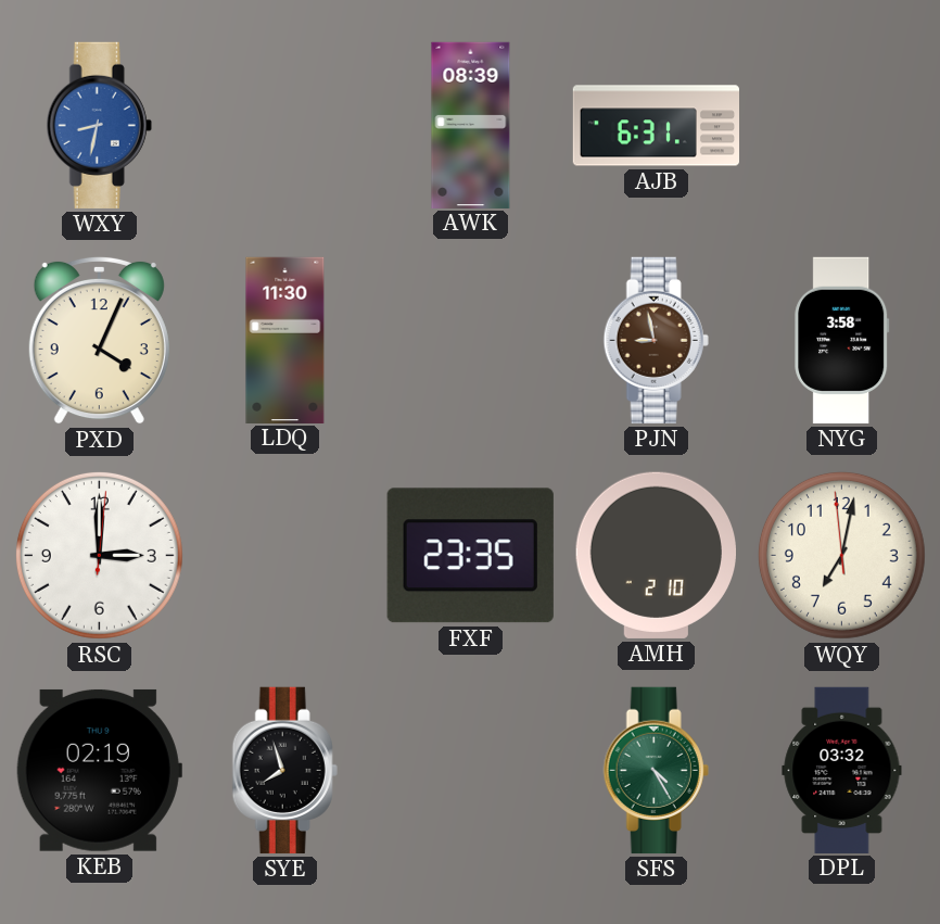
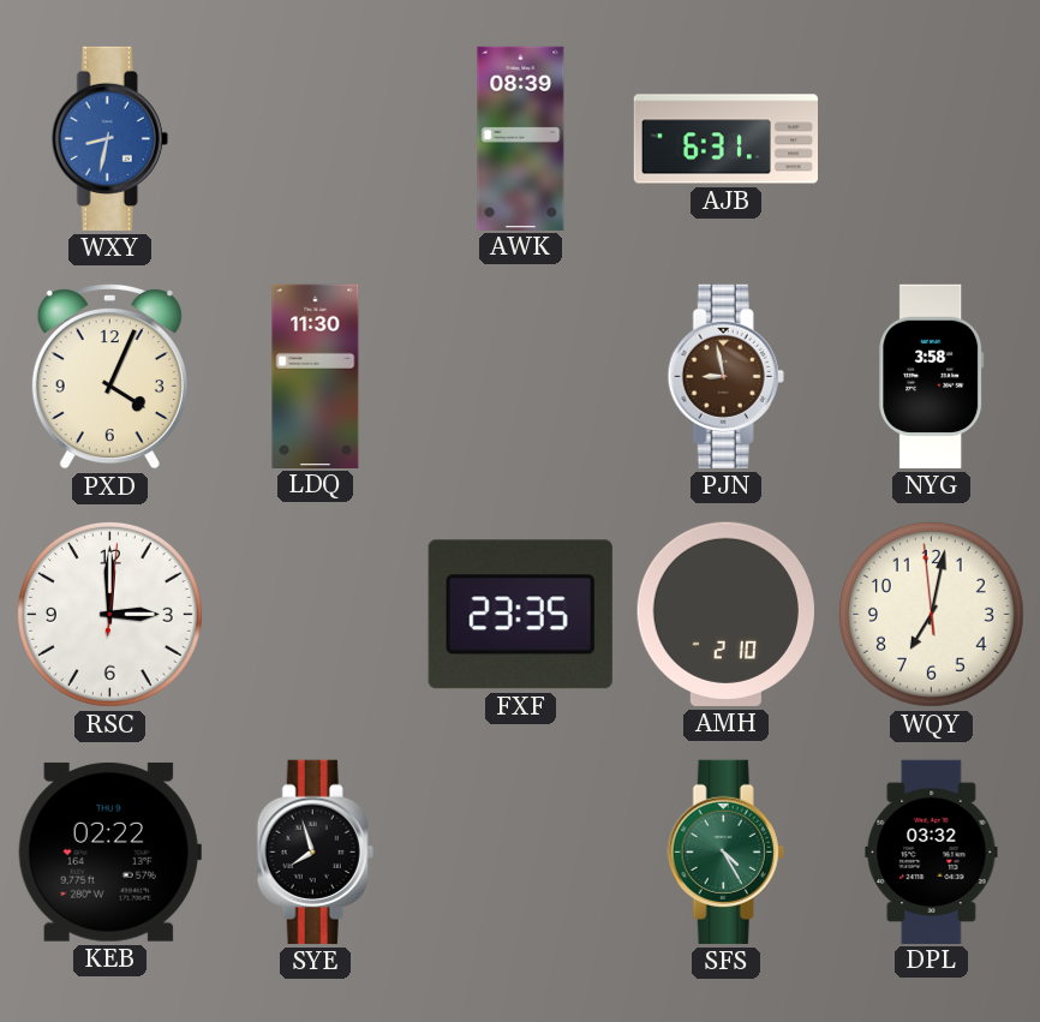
KEB: 02:19 -> 02:22
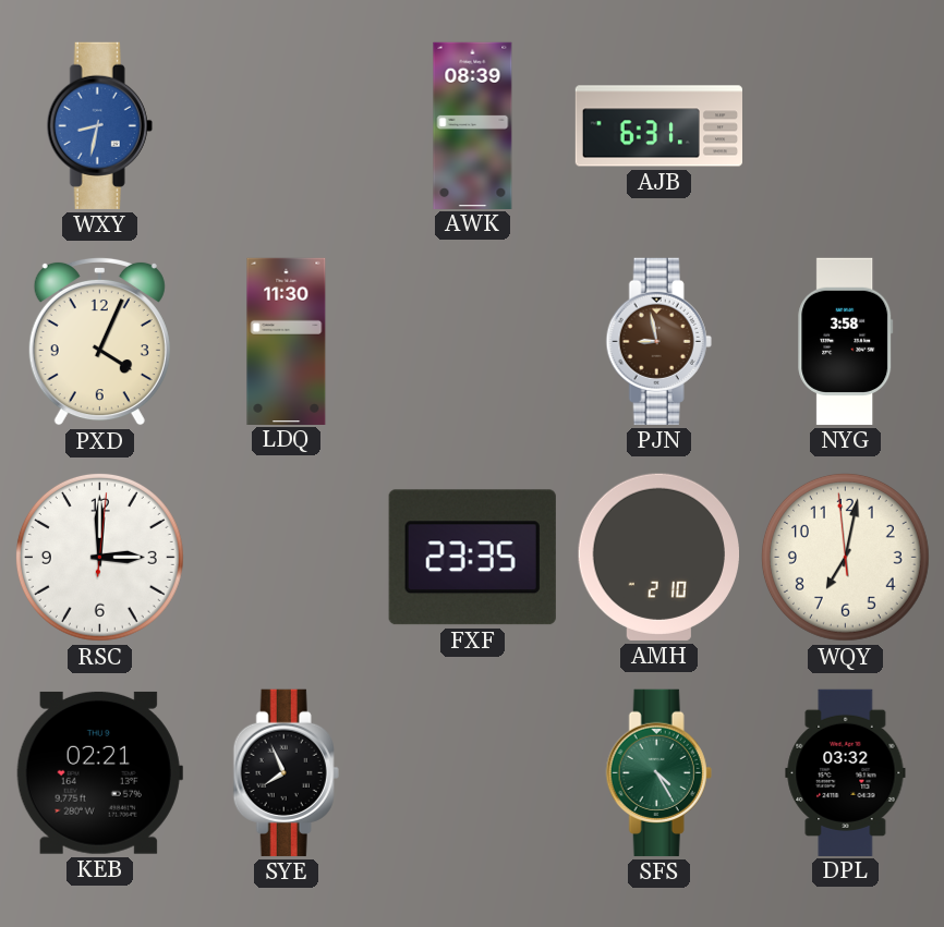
KEB: 02:22 -> 02:21
SYE: 7:57 -> 7:56
